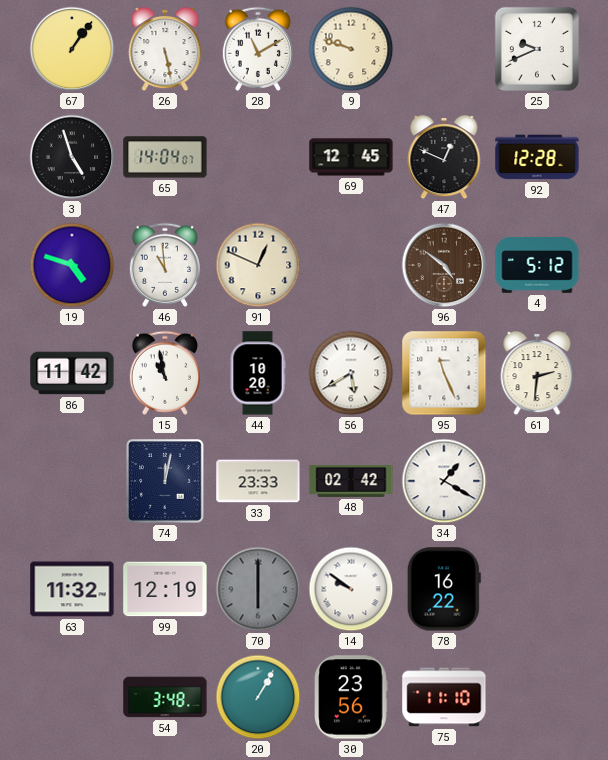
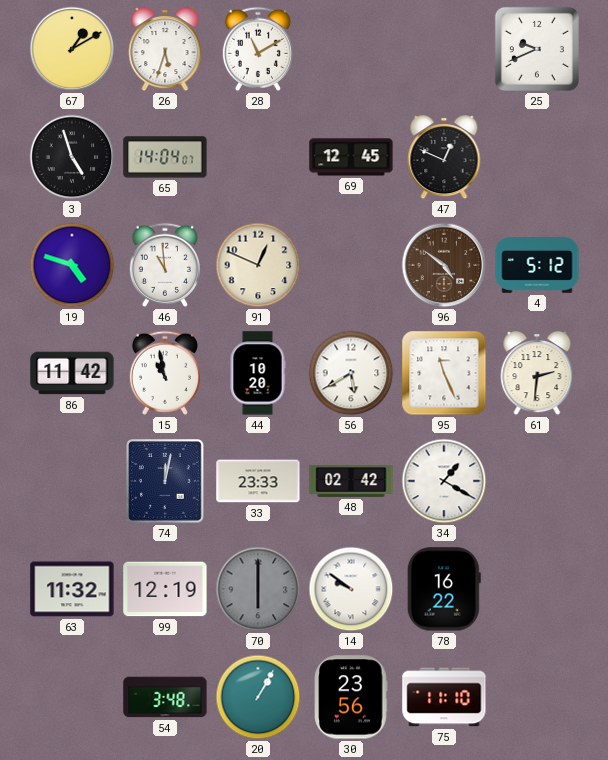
67: 1:06 -> 1:10
26: 5:28 -> 5:33
9: 9:48 -> none
92: 12:28 -> none
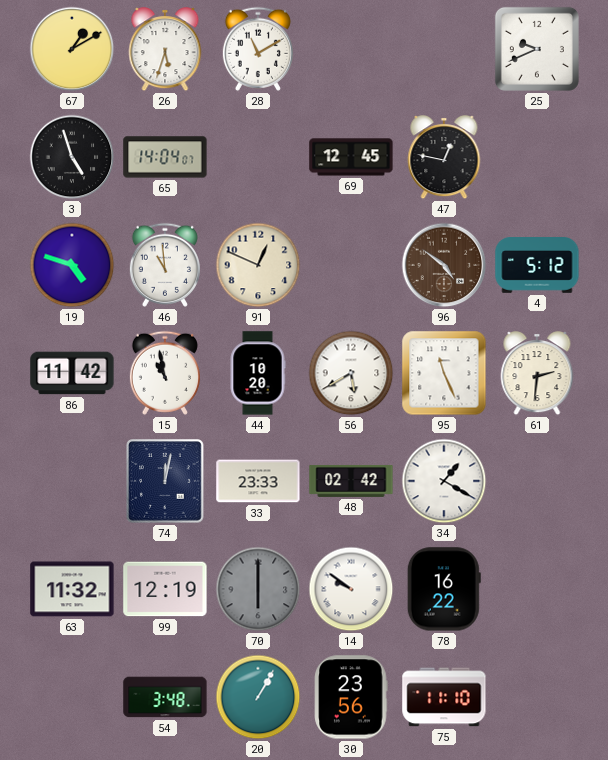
47: 12:49 -> 12:47
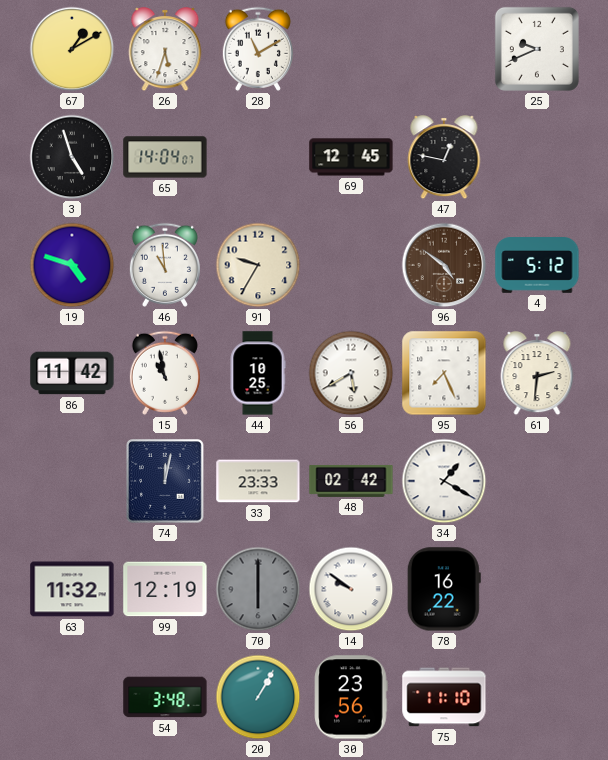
91: 12:49 -> 9:35
44: 10:20 -> 10:25
95: 11:26 -> 7:26
